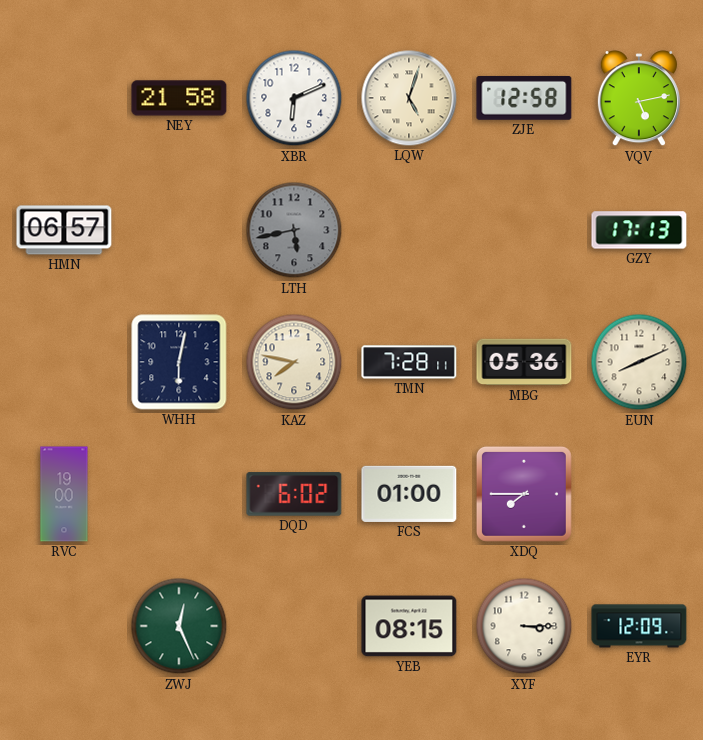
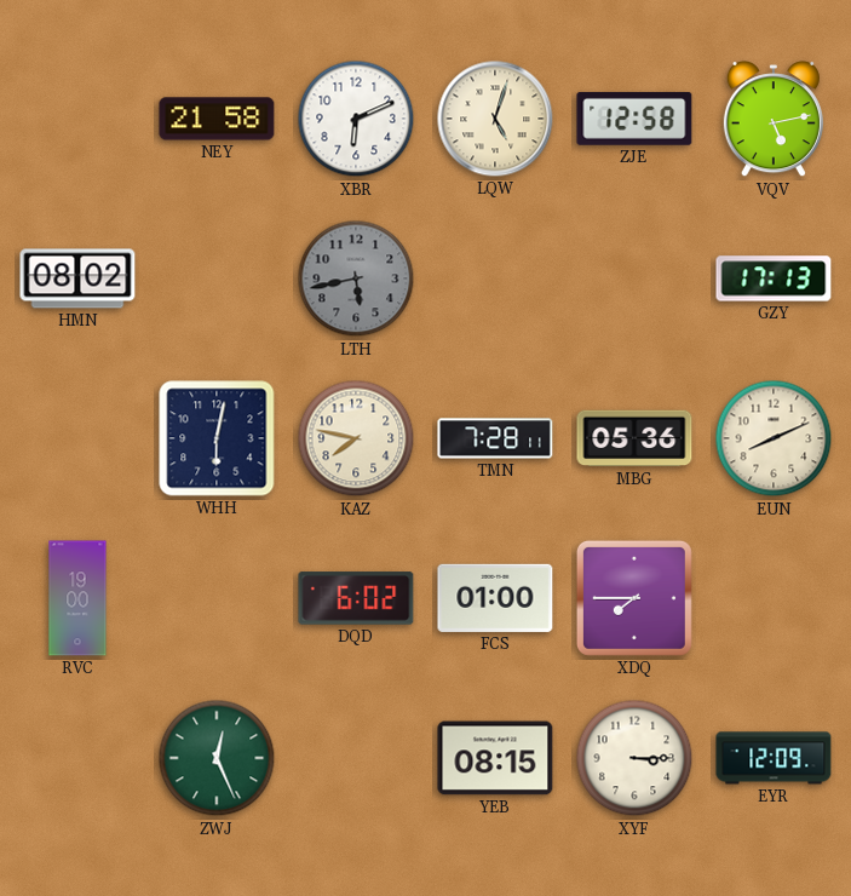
HMN: 06:57 -> 08:02
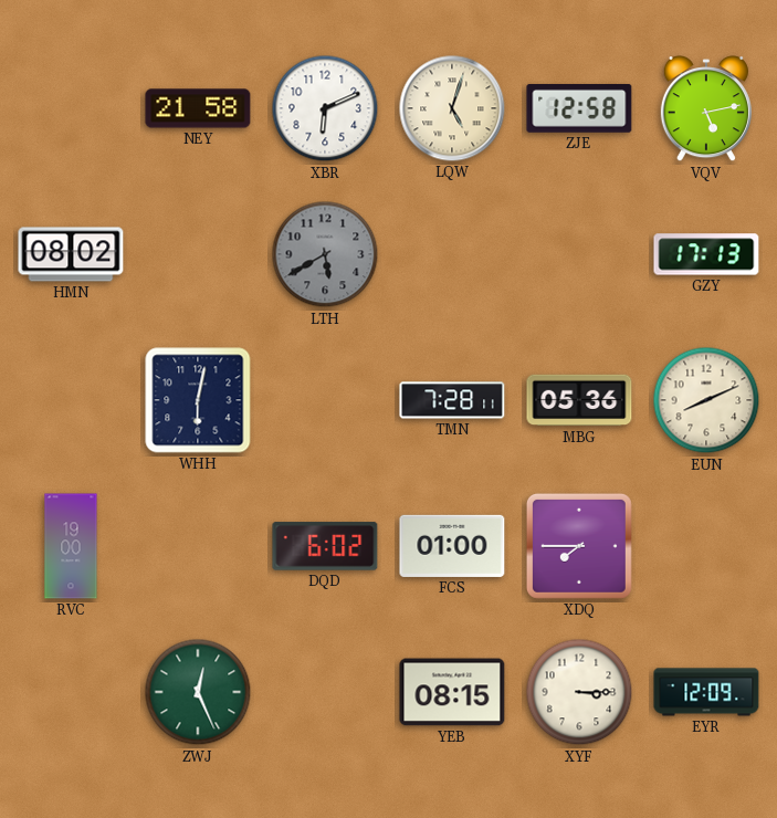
LTH: 5:43 -> 5:40
KAZ: 7:47 -> none
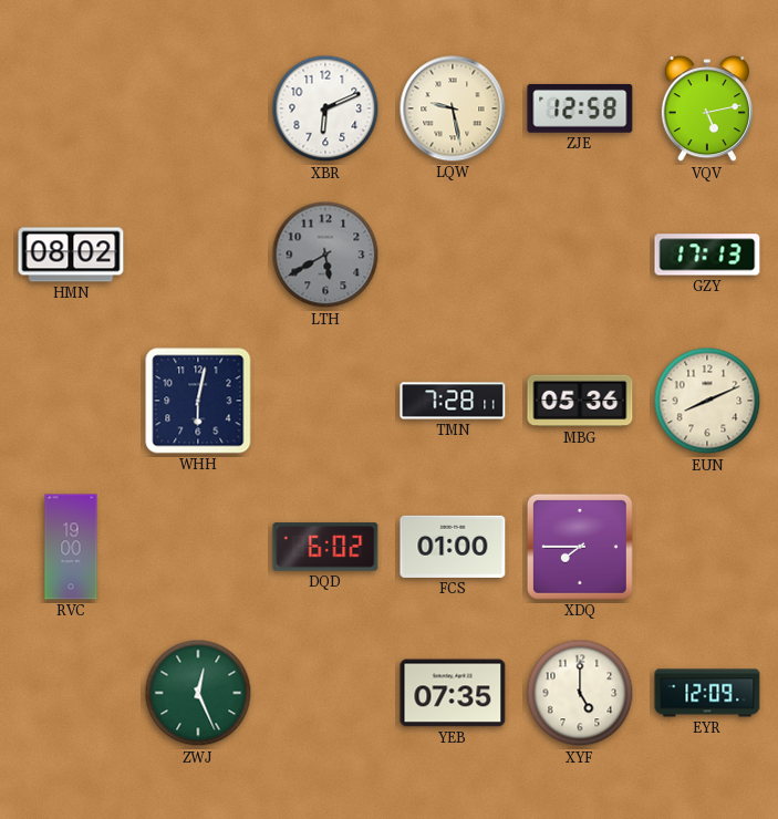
NEY: 21:58 -> none
LQW: 5:03 -> 9:28
YEB: 08:15 -> 07:35
XYF: 3:15 -> 5:00
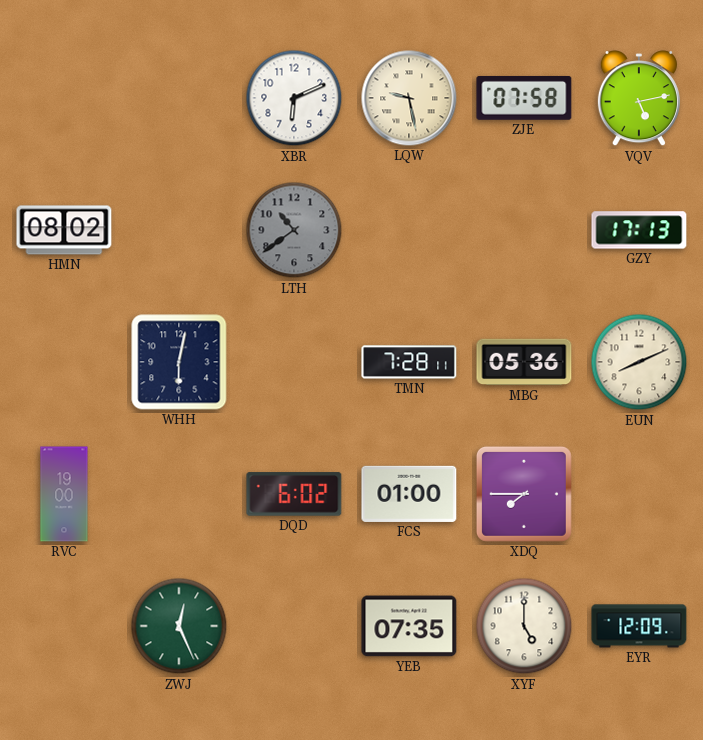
ZJE: 12:58 -> 07:58
LTH: 5:40 -> 10:39
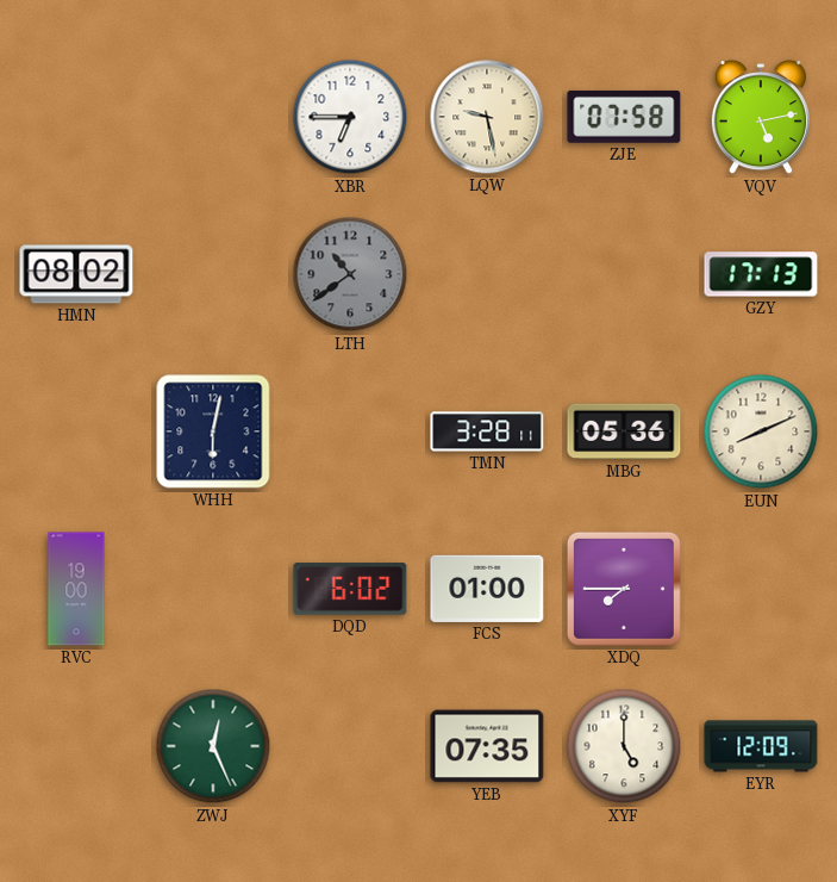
XBR: 6:11 -> 6:45
TMN: 7:28 -> 3:28
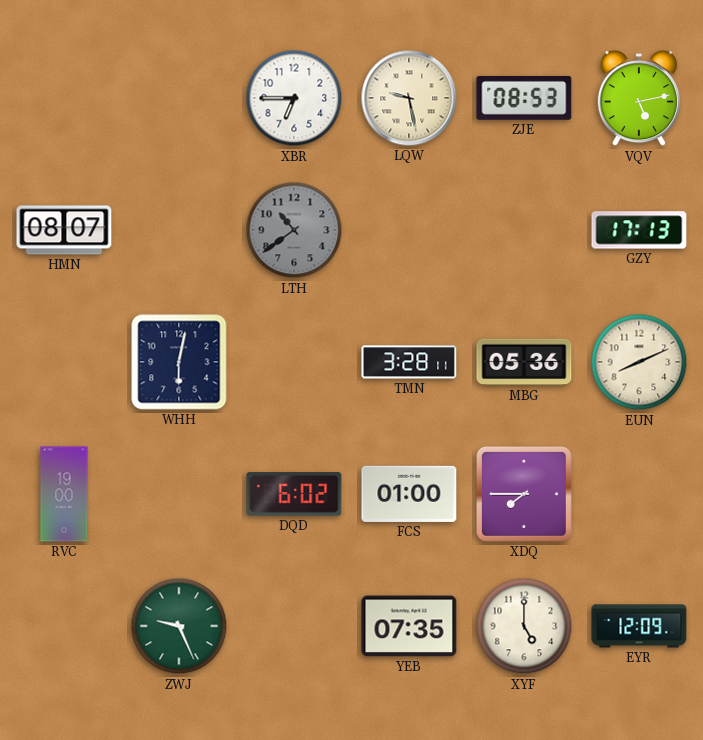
ZJE: 07:58 -> 08:53
HMN: 08:02 -> 08:07
ZWJ: 12:26 -> 9:26
